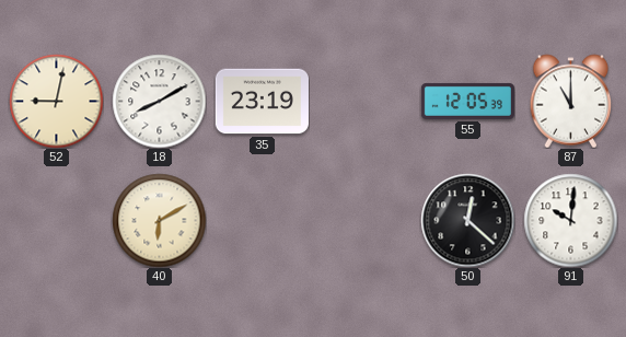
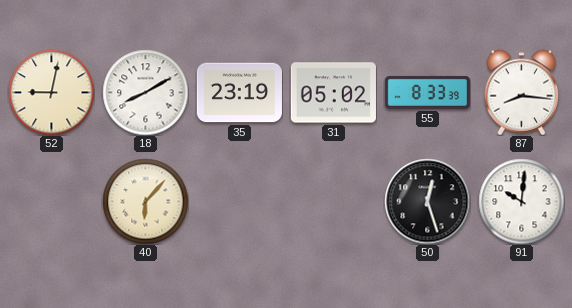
31: none -> 05:02
55: 12:05 -> 8:33
87: 11:00 -> 8:16
40: 6:10 -> 6:07
50: 12:22 -> 12:27
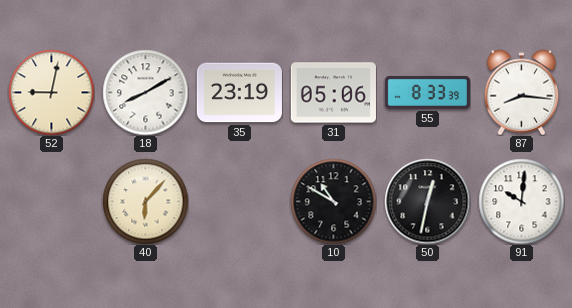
31: 05:02 -> 05:06
10: none -> 10:50
50: 12:27 -> 12:32
